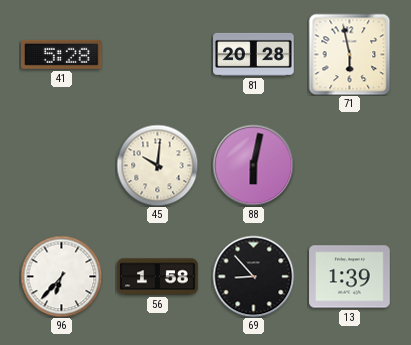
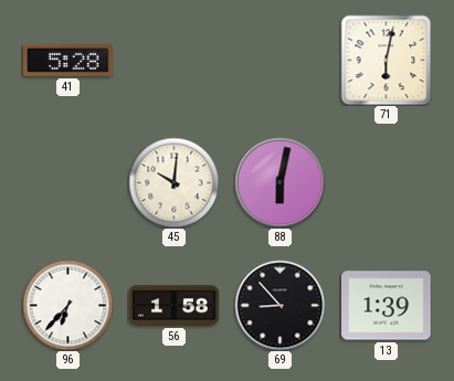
81: 20:28 -> none
71: 5:58 -> 6:02
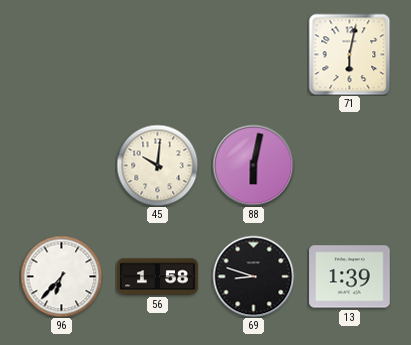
41: 5:28 -> none
69: 8:53 -> 8:48
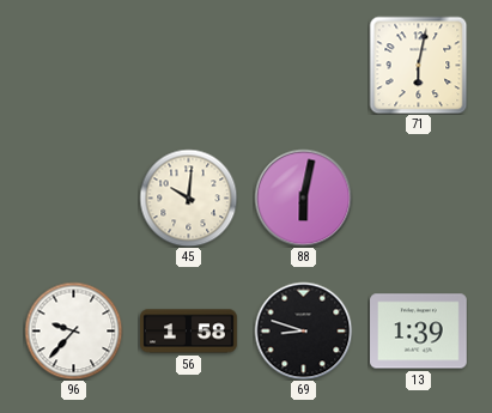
96: 6:37 -> 9:37
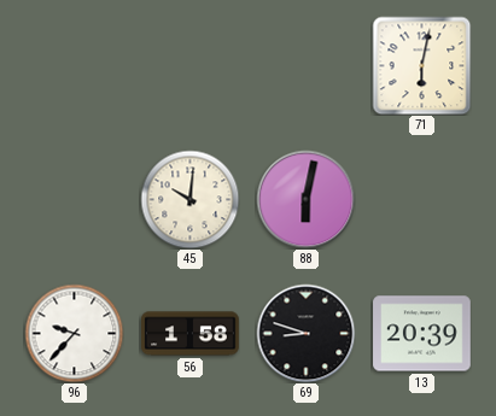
13: 1:39 -> 20:39
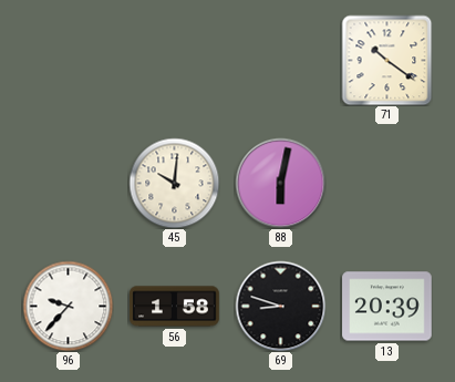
71: 6:02 -> 10:21
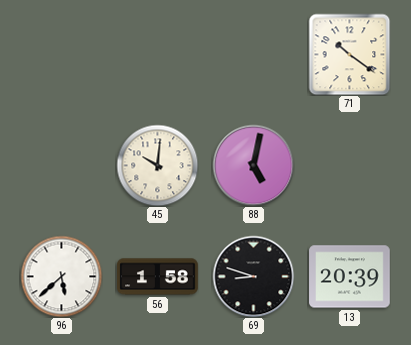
88: 6:02 -> 5:02
96: 9:37 -> 5:38
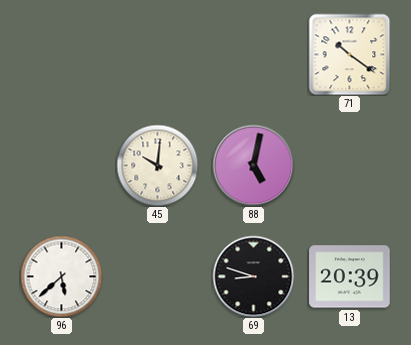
56: 1:58 -> none
